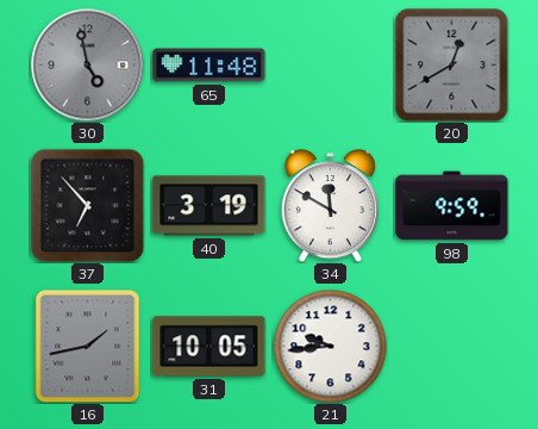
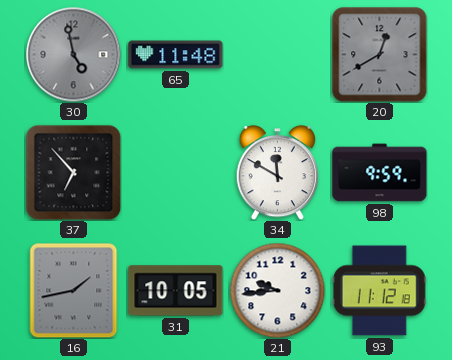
40: 3:19 -> none
93: none -> 11:12
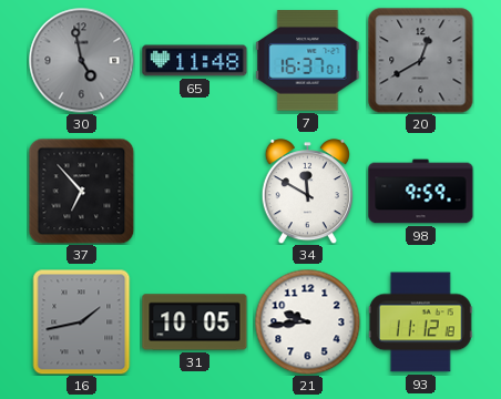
7: none -> 16:37
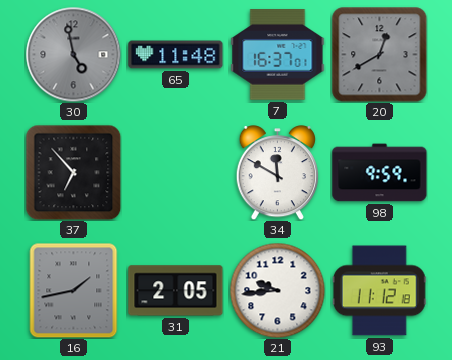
31: 10:05 -> 2:05
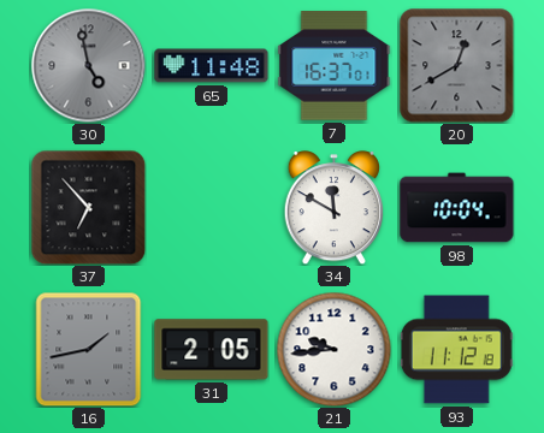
98: 9:59 -> 10:04
